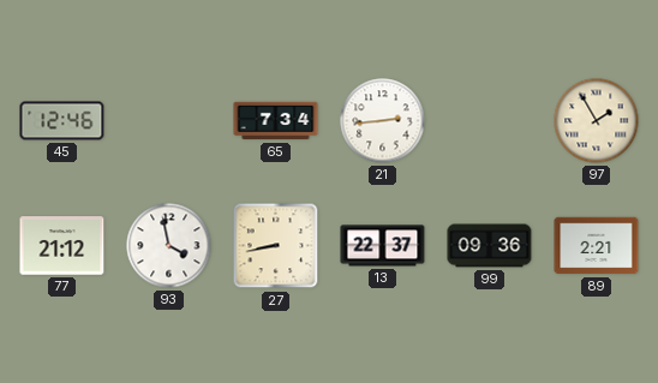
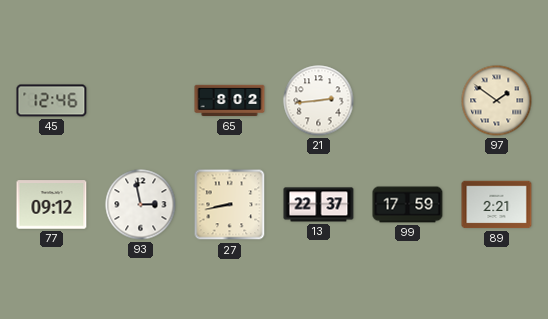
65: 7:34 -> 8:02
97: 1:55 -> 1:51
77: 21:12 -> 09:12
93: 3:58 -> 2:58
99: 09:36 -> 17:59
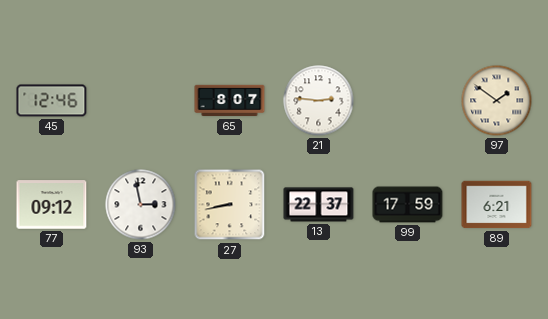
65: 8:02 -> 8:07
21: 2:44 -> 2:46
89: 2:21 -> 6:21
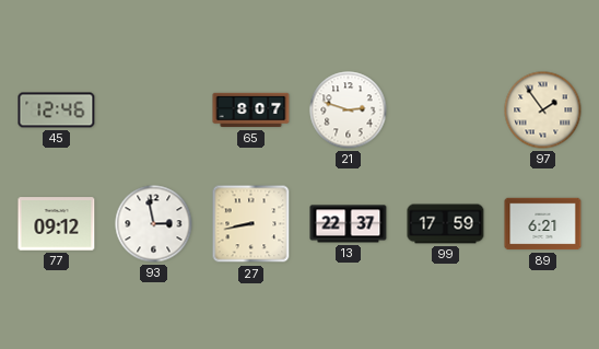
21: 2:46 -> 2:48
97: 1:51 -> 1:54
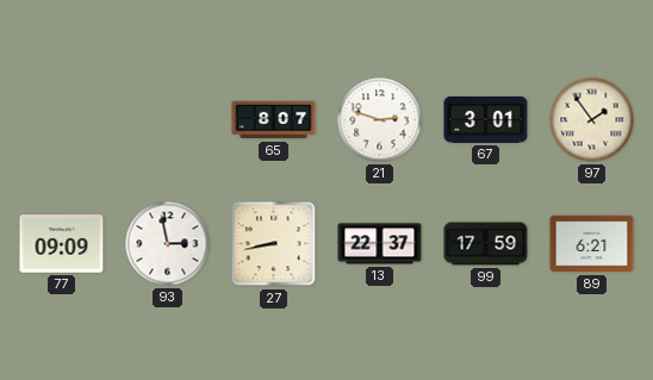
45: 12:46 -> none
67: none -> 3:01
77: 09:12 -> 09:09
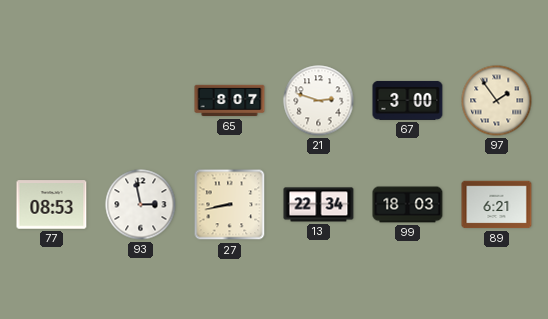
67: 3:01 -> 3:00
77: 09:09 -> 08:53
13: 22:37 -> 22:34
99: 17:59 -> 18:03
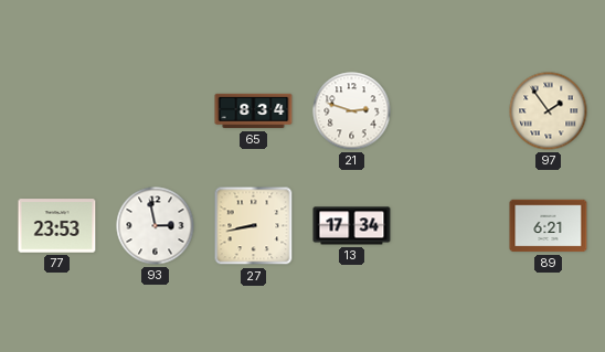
65: 8:07 -> 8:34
67: 3:00 -> none
77: 08:53 -> 23:53
13: 22:34 -> 17:34
99: 18:03 -> none
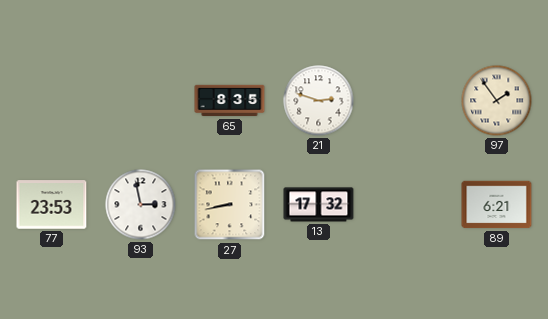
65: 8:34 -> 8:35
13: 17:34 -> 17:32
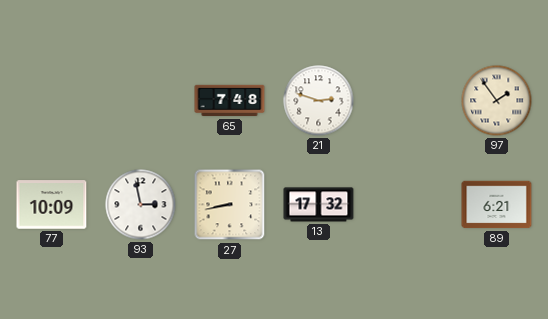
65: 8:35 -> 7:48
77: 23:53 -> 10:09
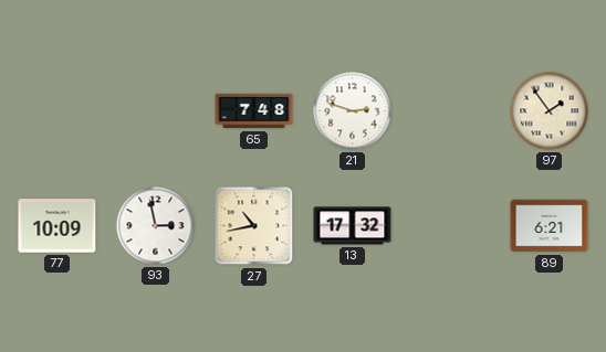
27: 8:43 -> 10:43
